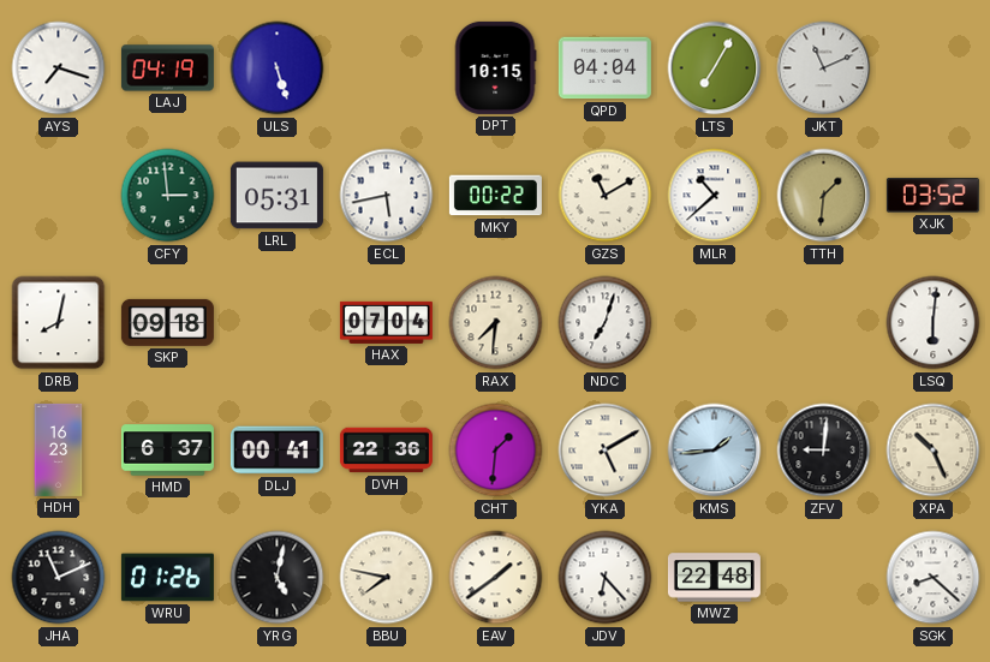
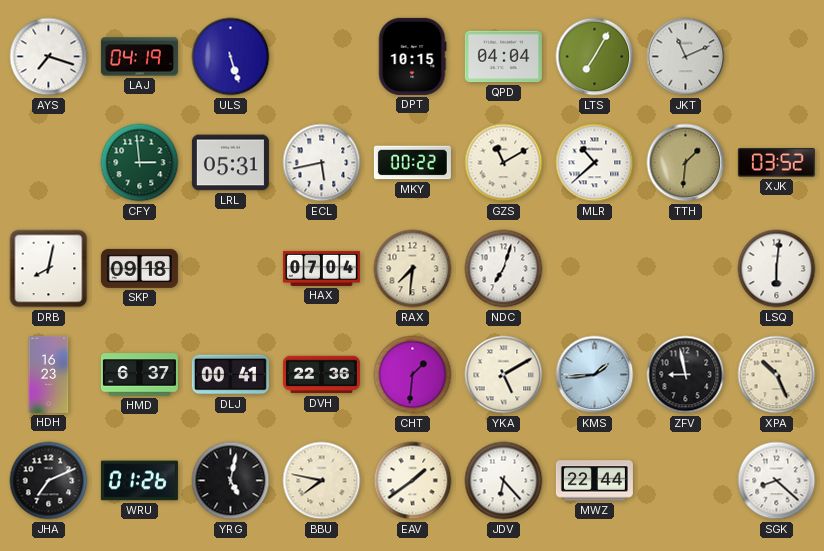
ZFV: 9:01 -> 8:58
JHA: 11:11 -> 7:11
MWZ: 22:48 -> 22:44
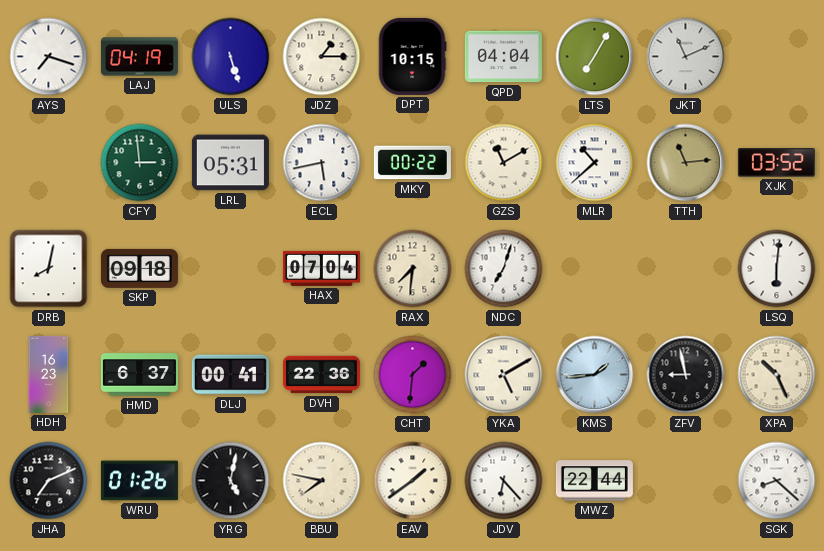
JDZ: none -> 1:15
TTH: 1:31 -> 11:14
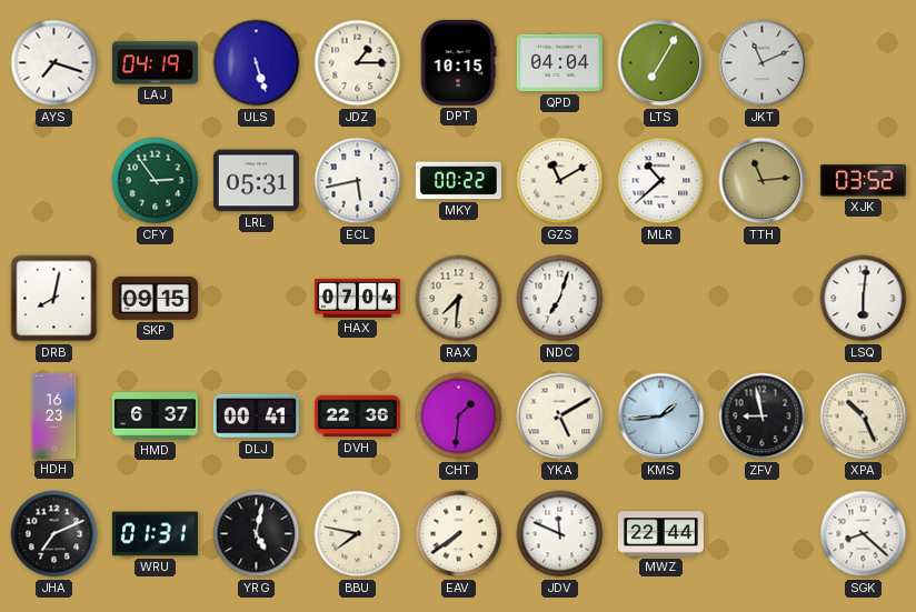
CFY: 2:59 -> 2:54
SKP: 09:18 -> 09:15
WRU: 01:26 -> 01:31
EAV: 1:39 -> 7:39
JDV: 6:23 -> 11:49
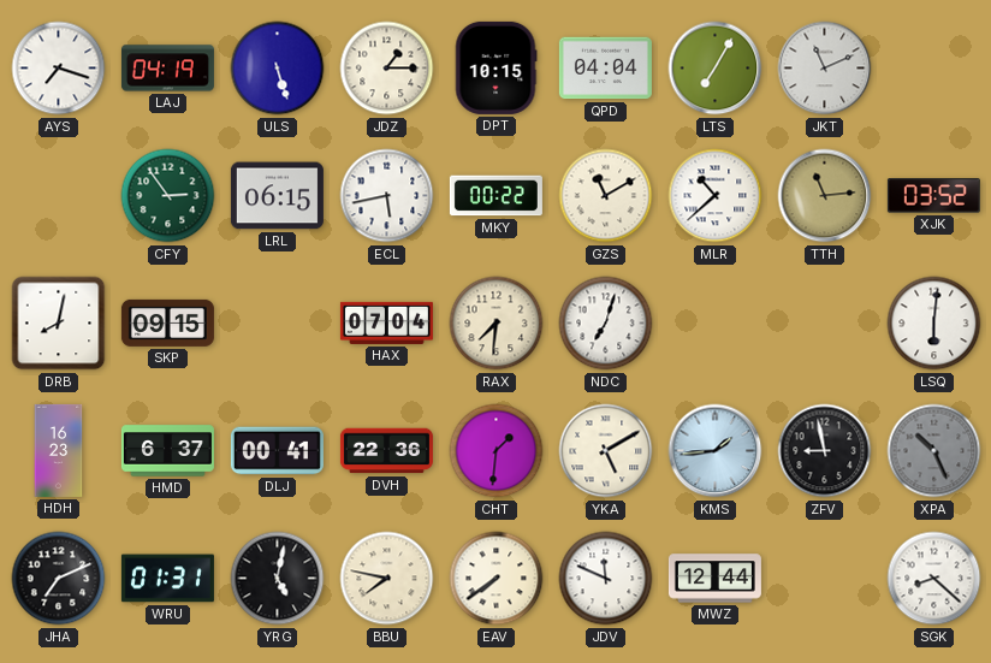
LRL: 05:31 -> 06:15
XPA dial: cream -> grey
MWZ: 22:44 -> 12:44
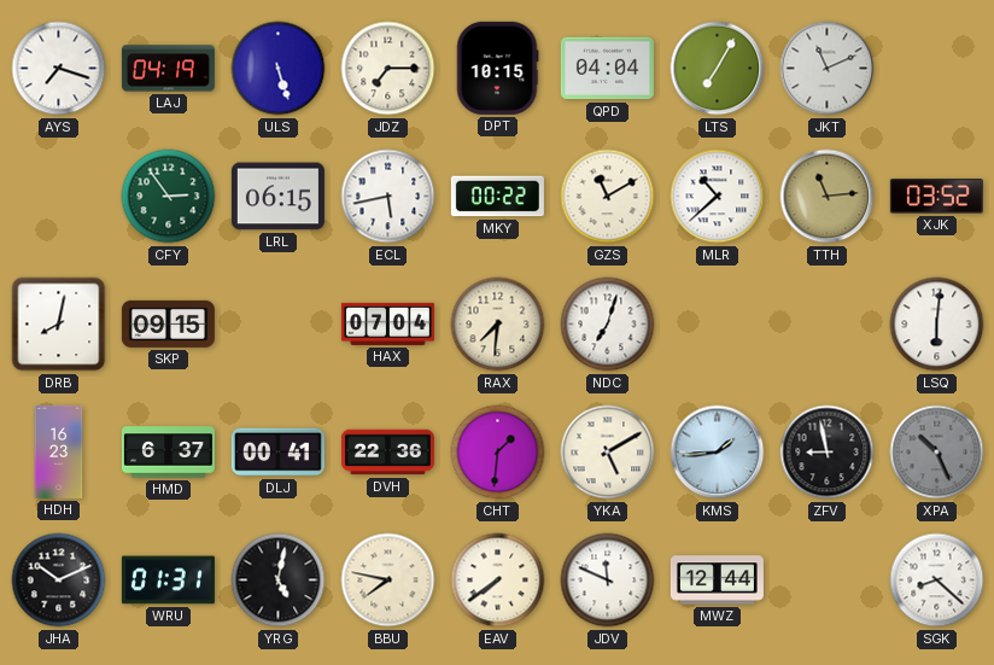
JDZ: 1:15 -> 7:15
JHA: 7:11 -> 10:11
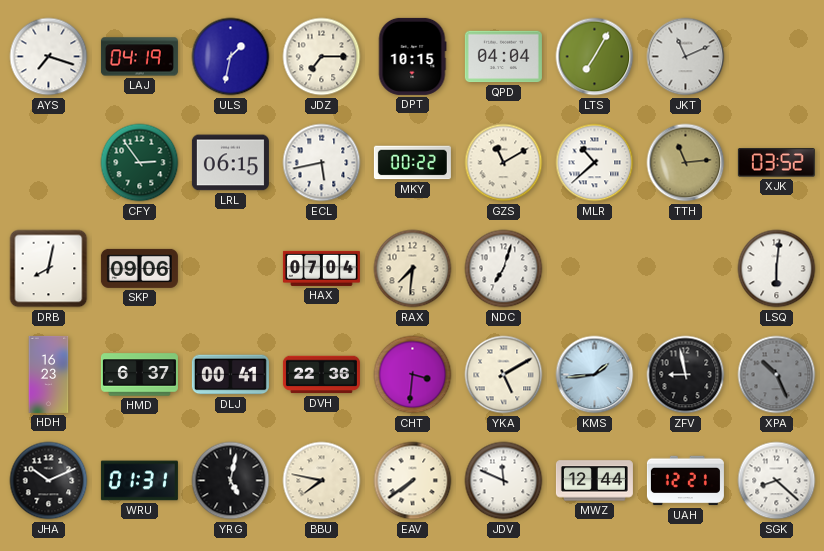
ULS: 5:27 -> 1:32
SKP: 09:15 -> 09:06
CHT: 1:31 -> 3:31
UAH: none -> 12:21
